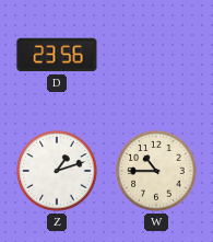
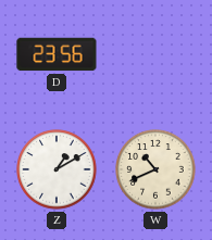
Z: 1:12 -> 1:10
W: 10:45 -> 10:41
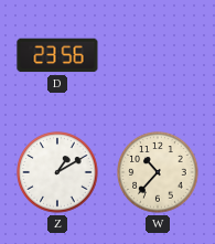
W: 10:41 -> 10:37
